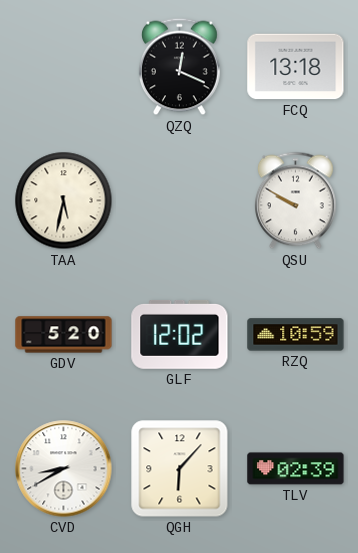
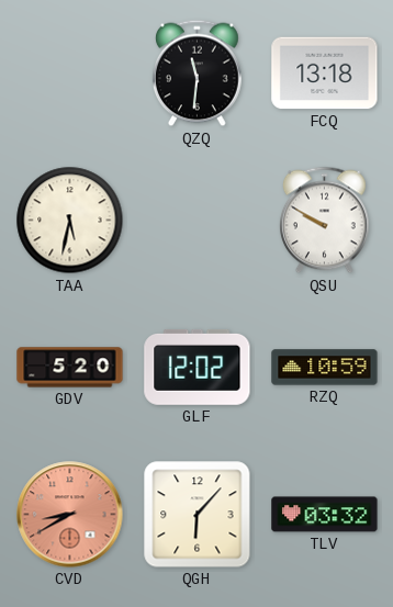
QZQ: 12:19 -> 11:31
CVD dial: white -> salmon
TLV: 02:39 -> 03:32
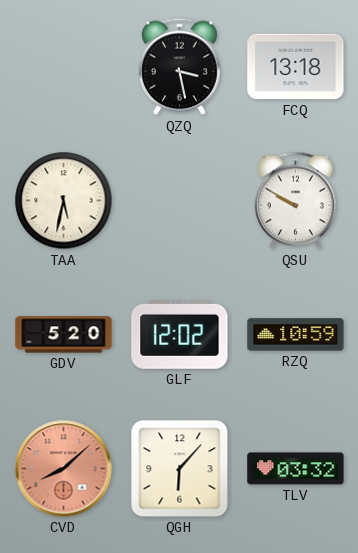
QZQ: 11:31 -> 3:28
CVD: 8:40 -> 8:08
